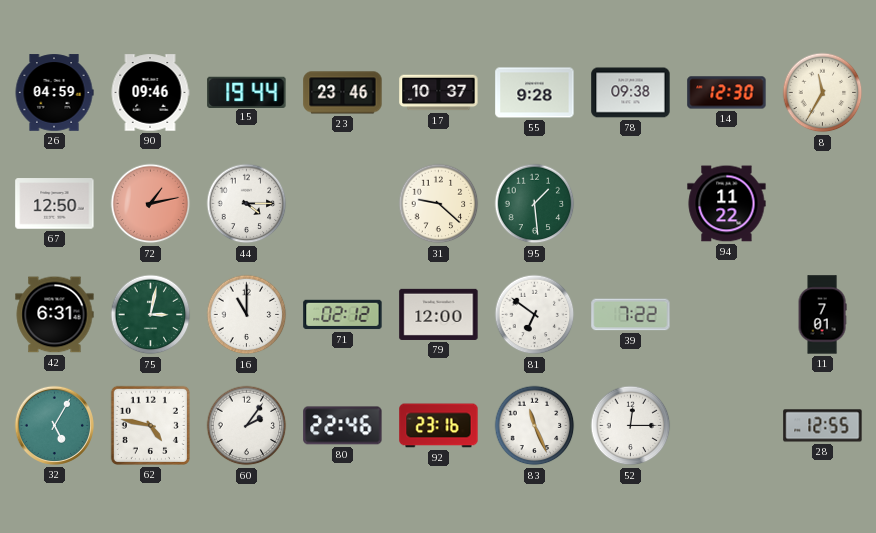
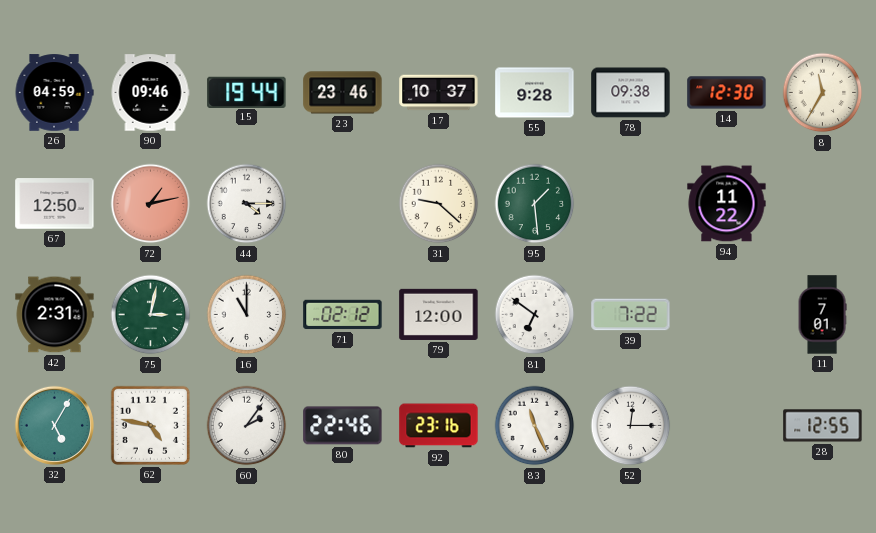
42: 6:31 -> 2:31
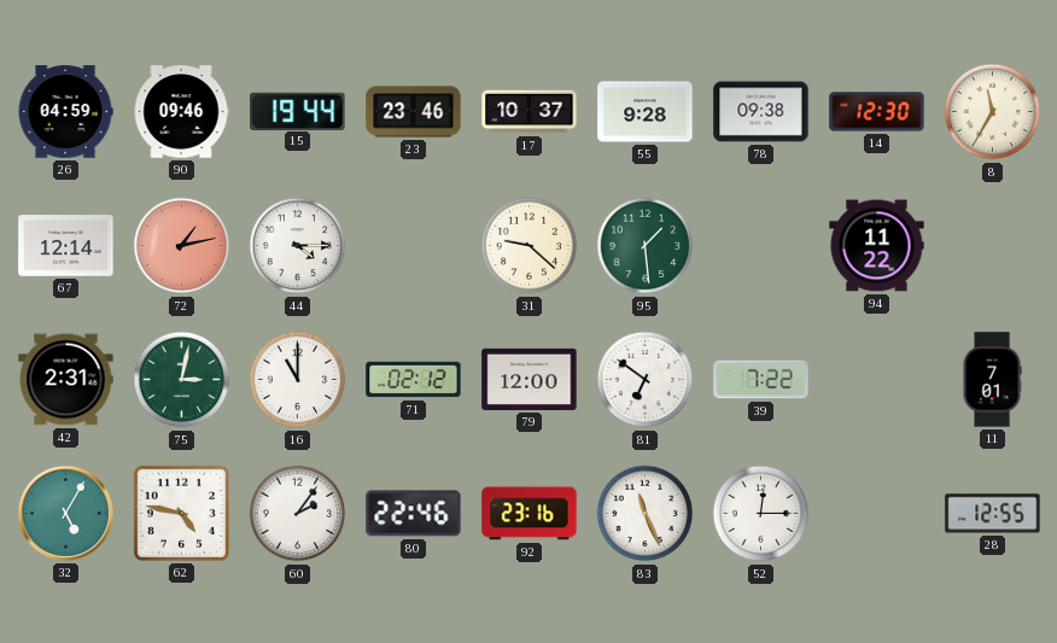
67: 12:50 -> 12:14
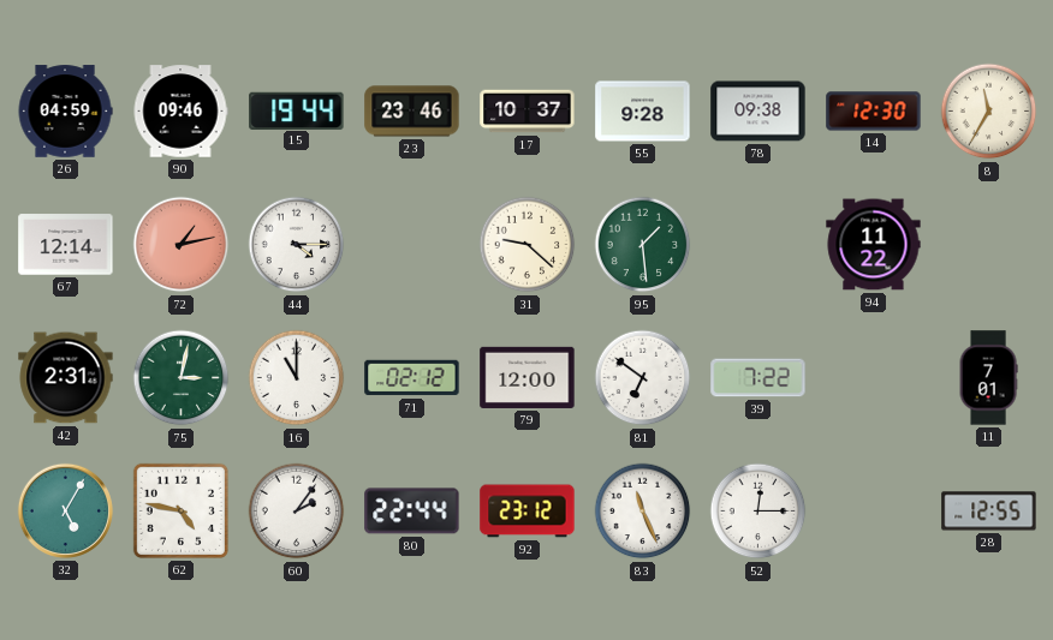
80: 22:46 -> 22:44
92: 23:16 -> 23:12
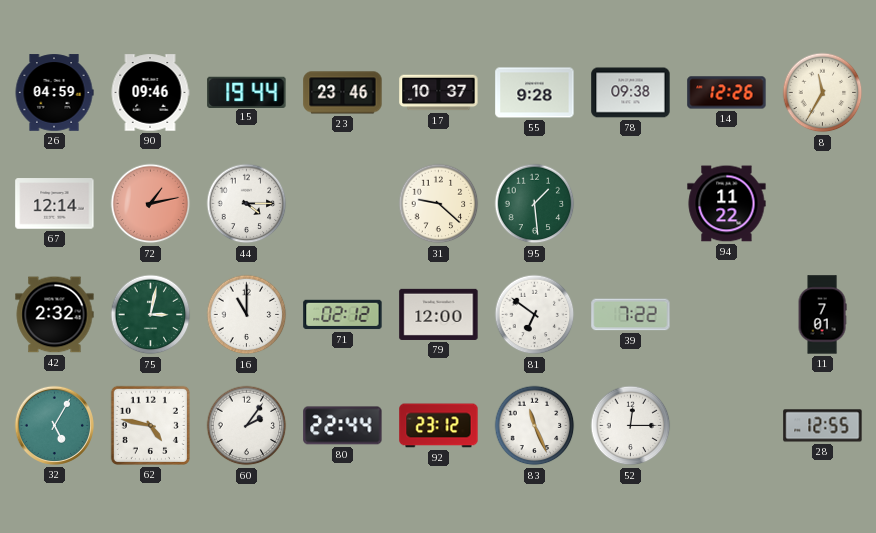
14: 12:30 -> 12:26
42: 2:31 -> 2:32
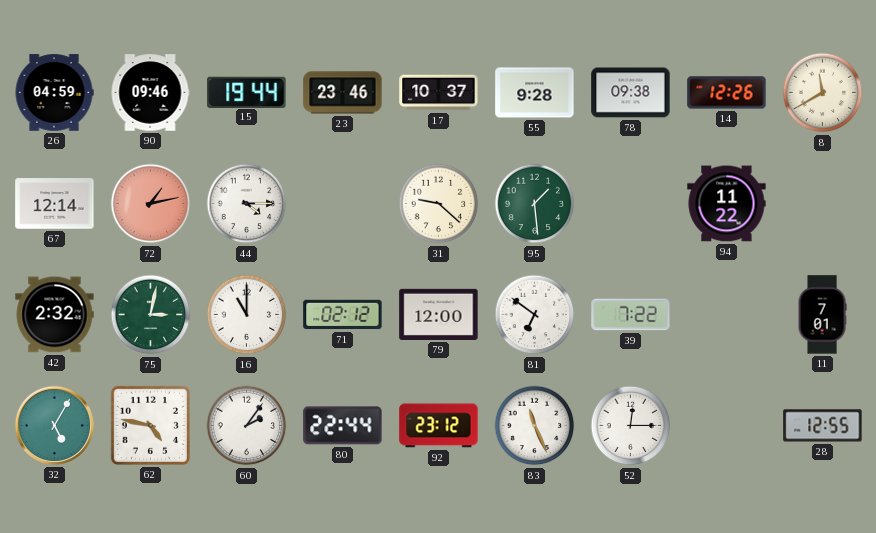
8: 11:35 -> 11:40
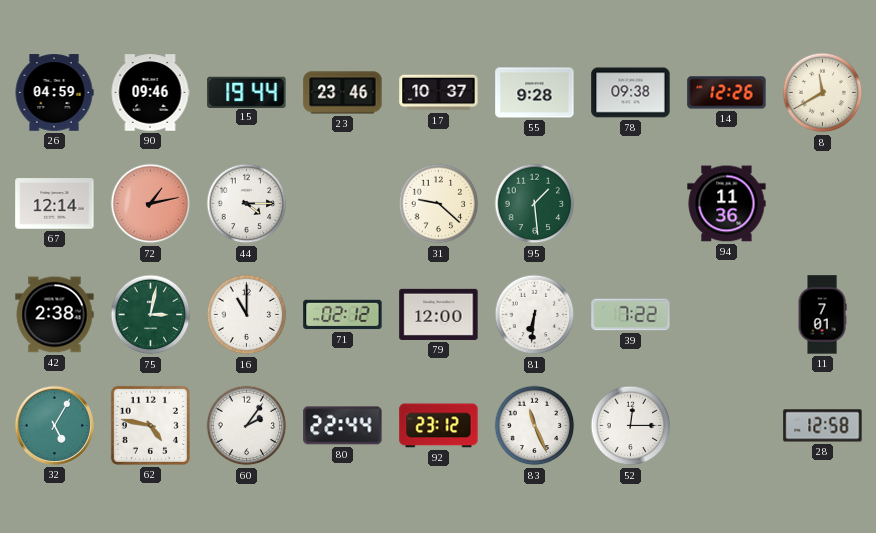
94: 11:22 -> 11:36
42: 2:32 -> 2:38
81: 6:51 -> 6:31
28: 12:55 -> 12:58
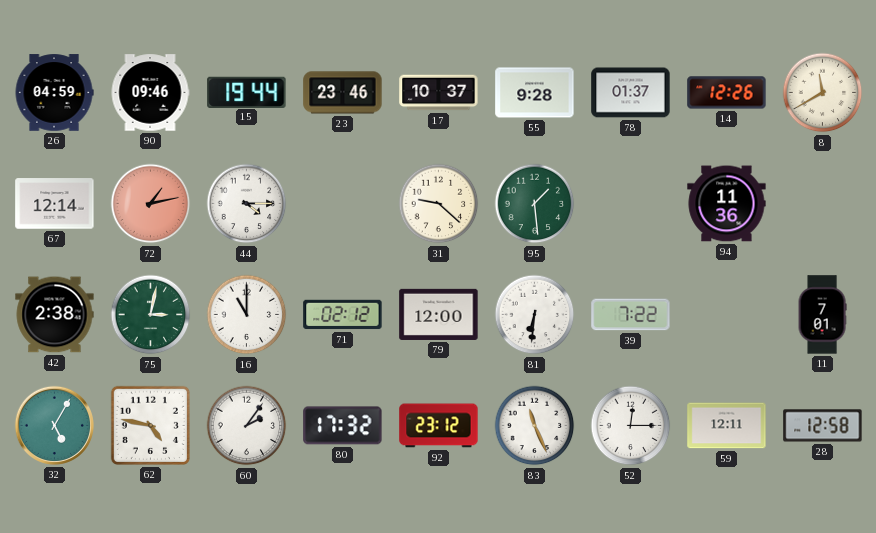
78: 09:38 -> 01:37
80: 22:44 -> 17:32
59: none -> 12:11
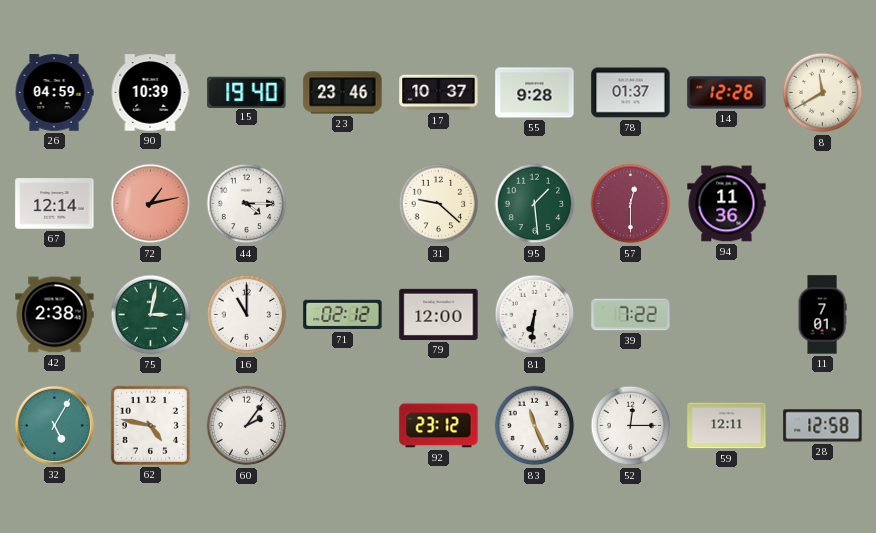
90: 09:46 -> 10:39
15: 19:44 -> 19:40
57: none -> 12:30
80: 17:32 -> none
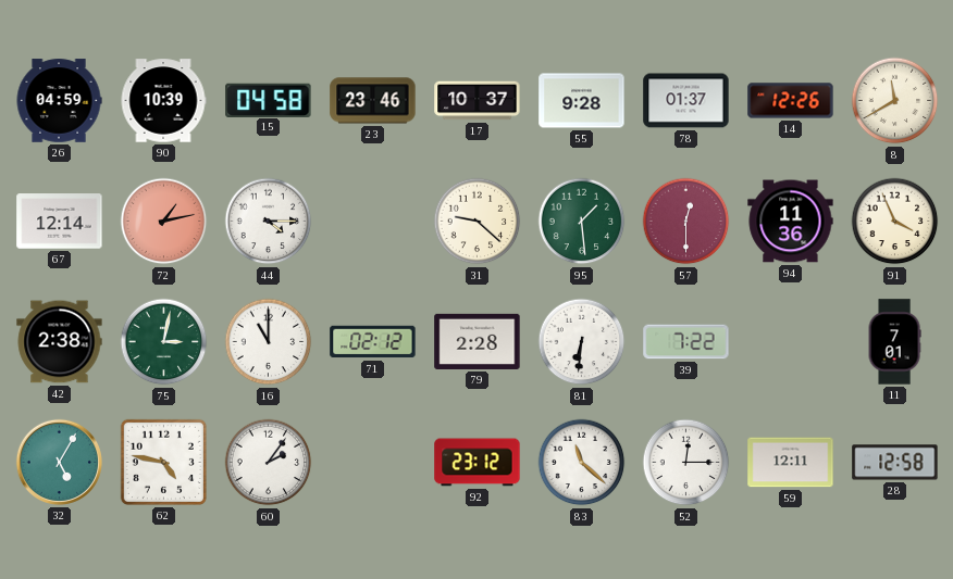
15: 19:40 -> 04:58
91: none -> 3:56
79: 12:00 -> 2:28
83: 11:26 -> 11:22
